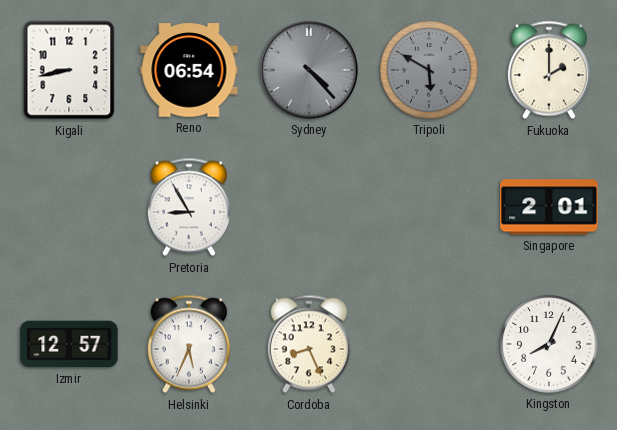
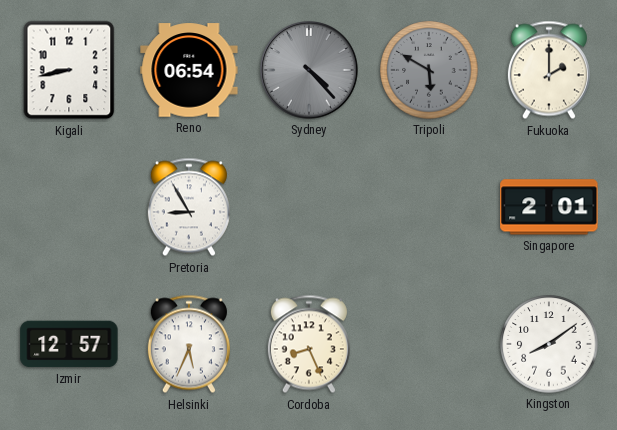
Kingston: 8:04 -> 8:09
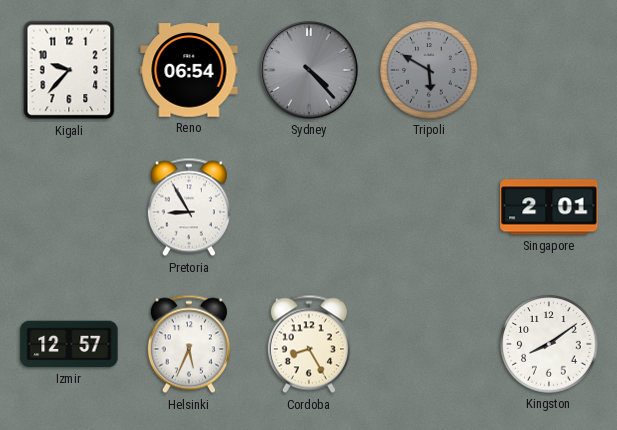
Kigali: 8:43 -> 9:37
Fukuoka: 2:00 -> none
Cordoba: 8:26 -> 8:25
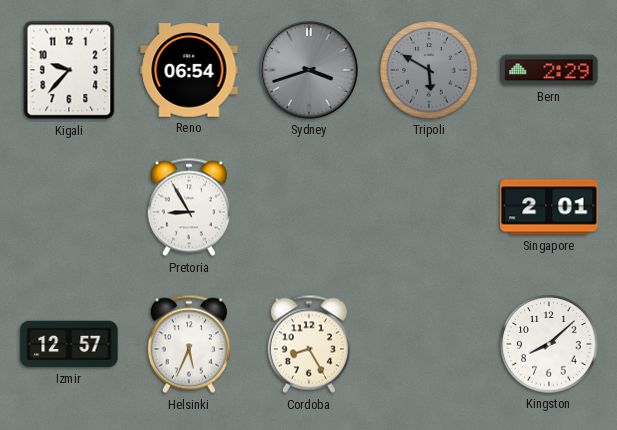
Sydney: 4:23 -> 3:42
Bern: none -> 2:29
Kingston: 8:09 -> 8:08
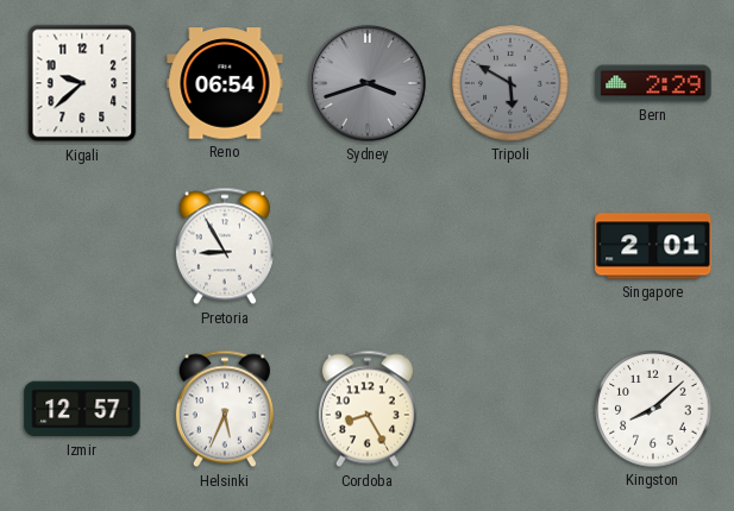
Kigali: 9:37 -> 9:38
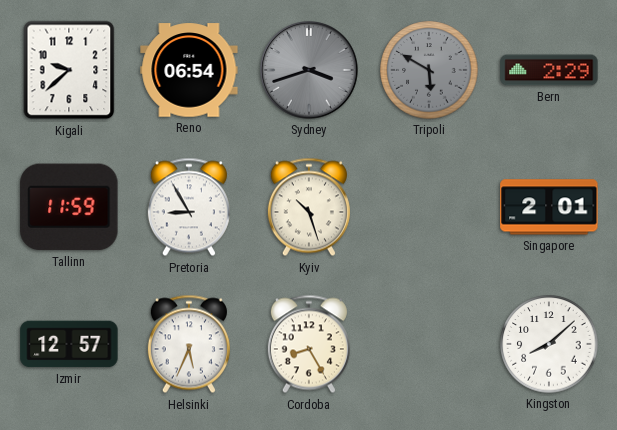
Tallinn: none -> 11:59
Kyiv: none -> 10:27
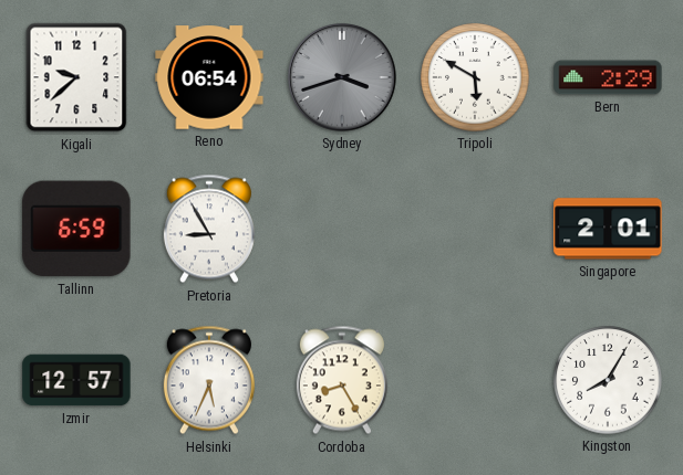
Tripoli dial: grey -> white
Tallinn: 11:59 -> 6:59
Kyiv: 10:27 -> none
Kingston: 8:08 -> 8:05
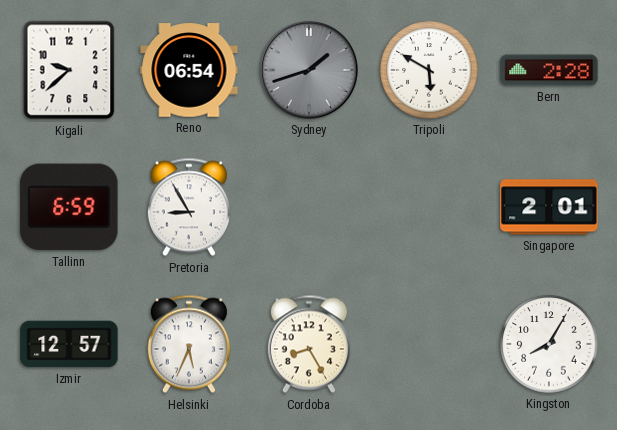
Sydney: 3:42 -> 1:42
Bern: 2:29 -> 2:28
